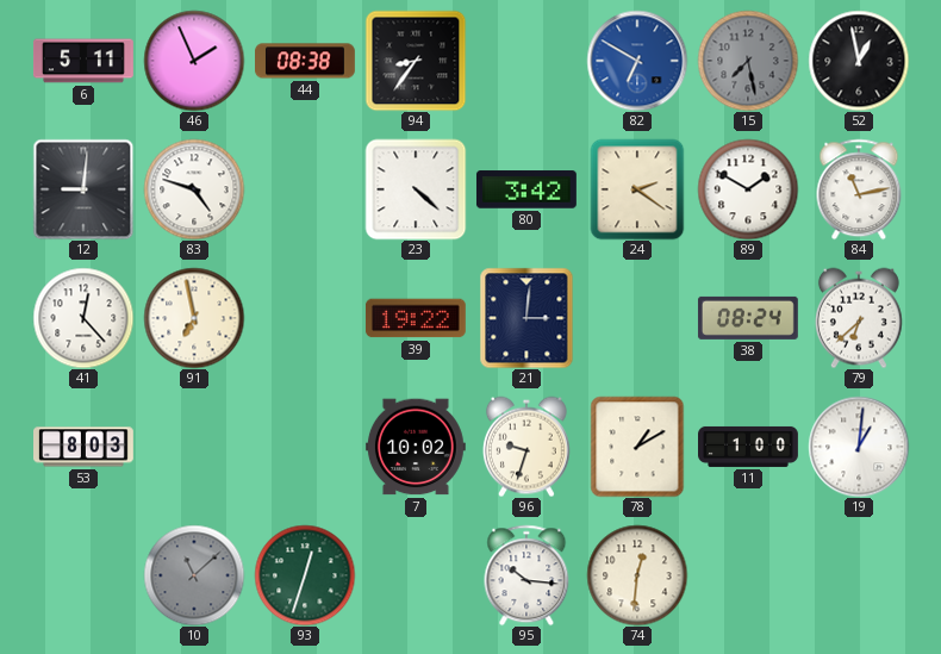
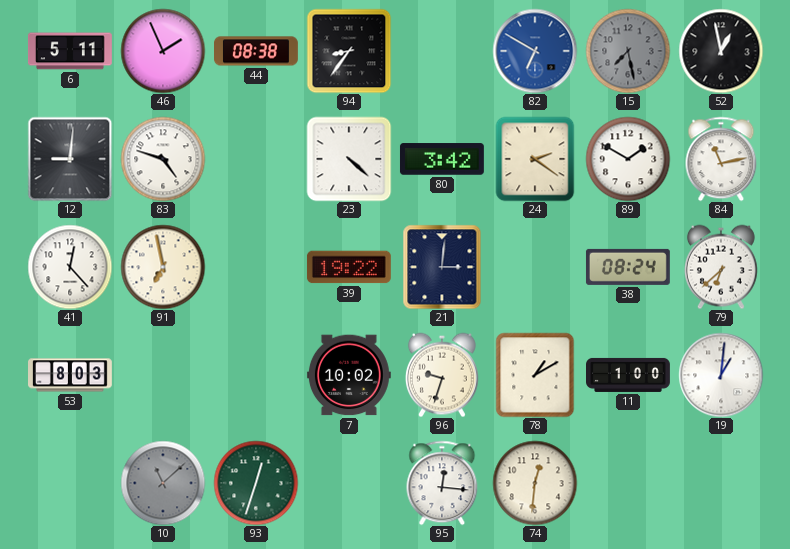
95: 10:16 -> 12:16
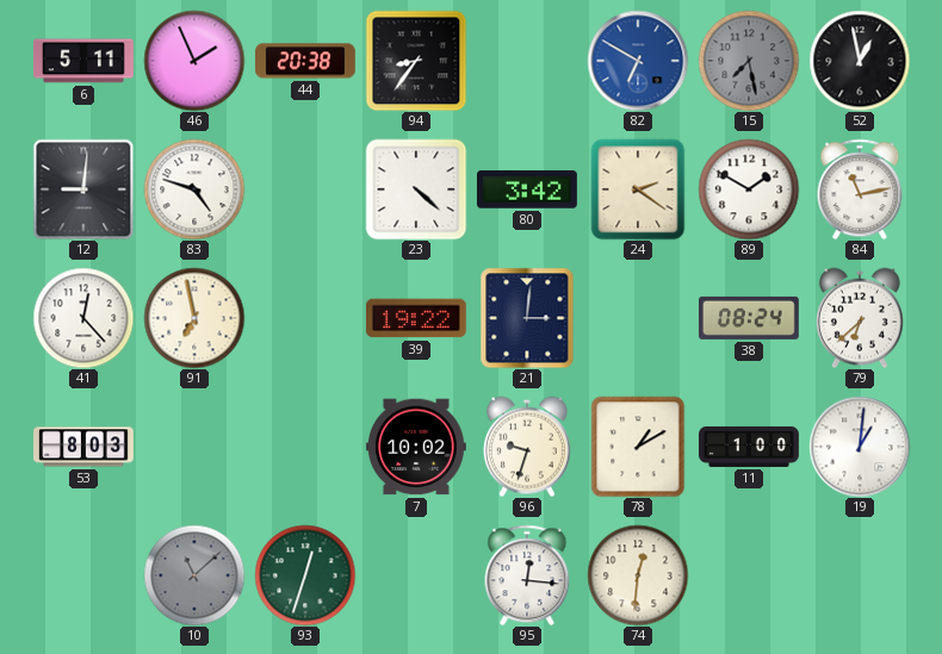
44: 08:38 -> 20:38
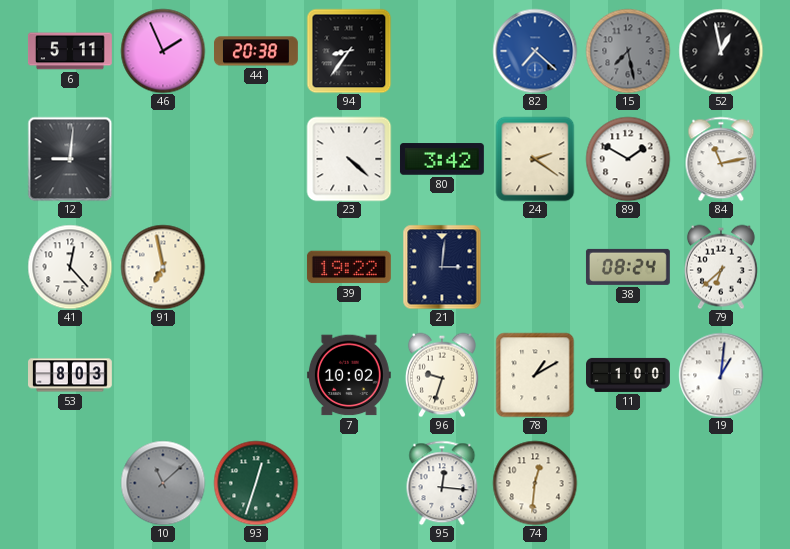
82: 6:50 -> 7:22
83: 4:48 -> none
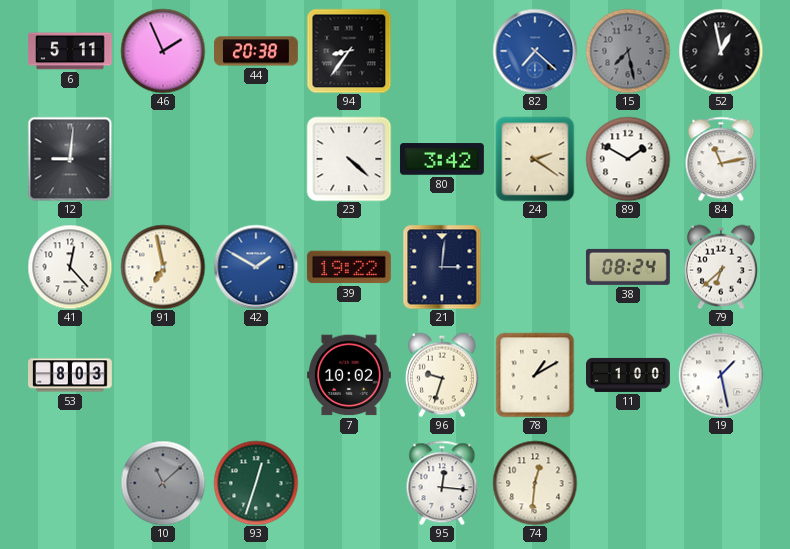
42: none -> 1:50
19: 1:01 -> 1:28
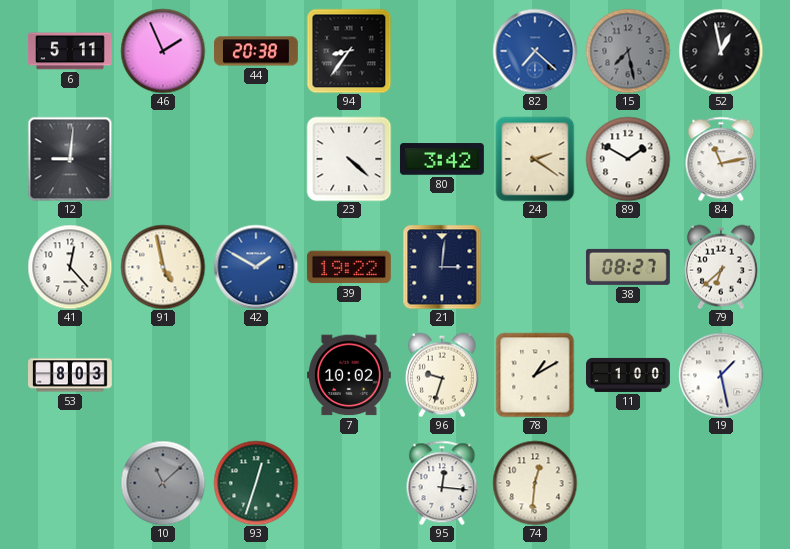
91: 6:58 -> 4:58
38: 08:24 -> 08:27
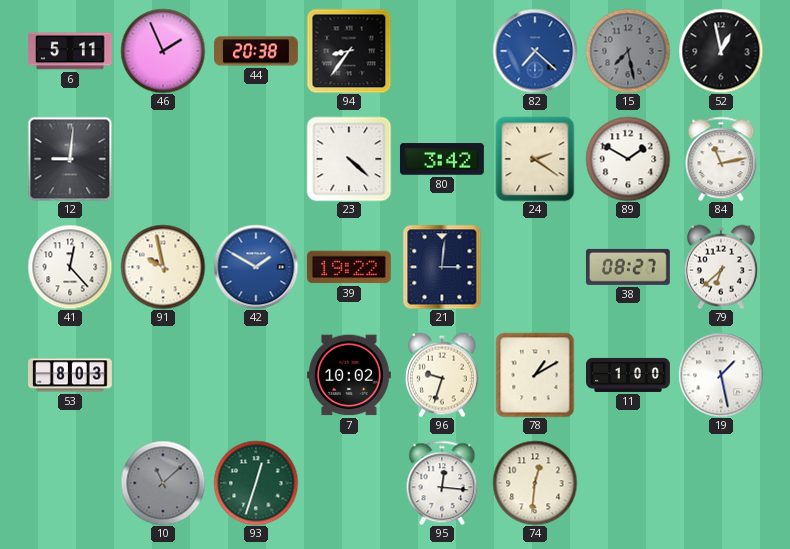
91: 4:58 -> 9:58
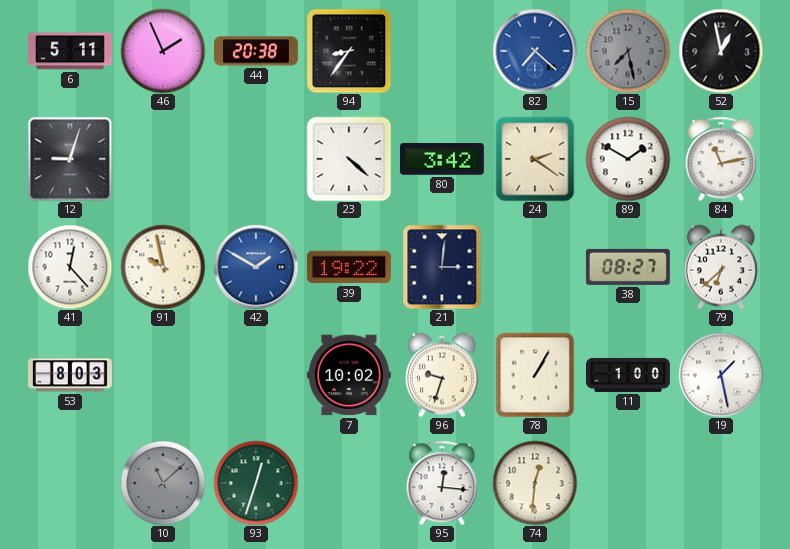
12: 9:01 -> 9:03
78: 1:10 -> 1:05
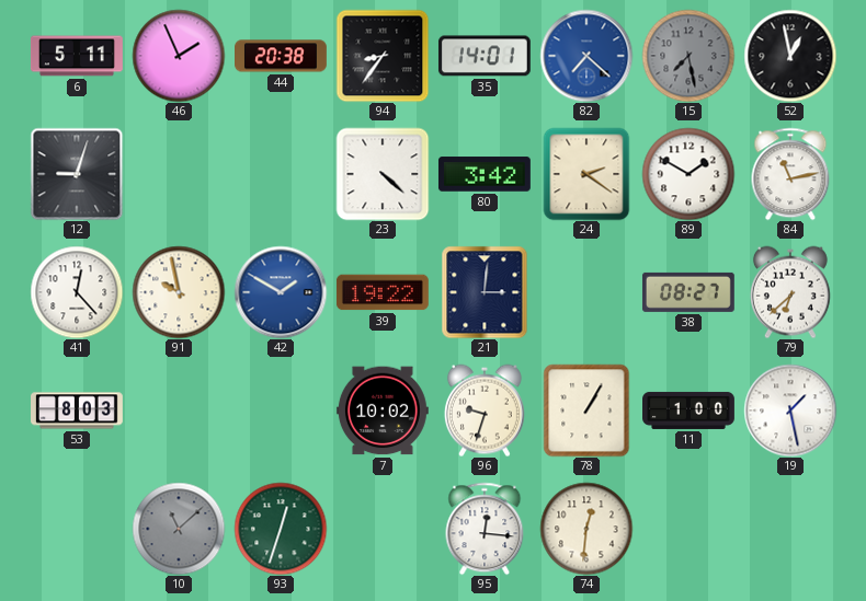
35: none -> 14:01
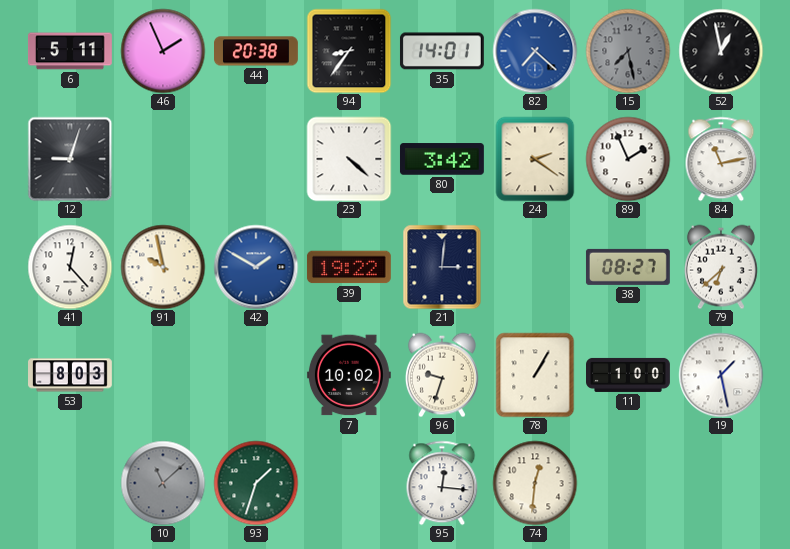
89: 1:50 -> 1:56
93: 12:33 -> 1:33
